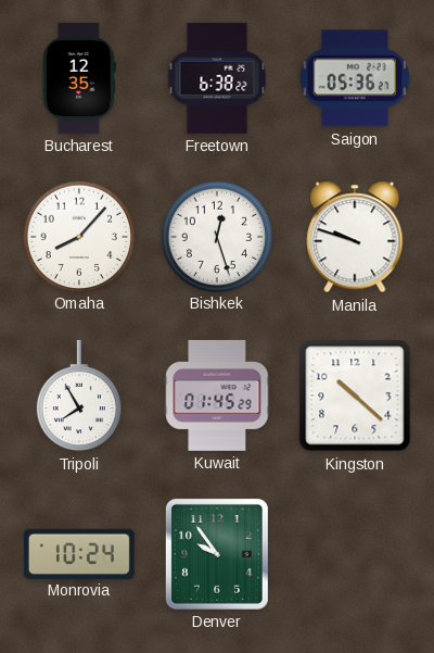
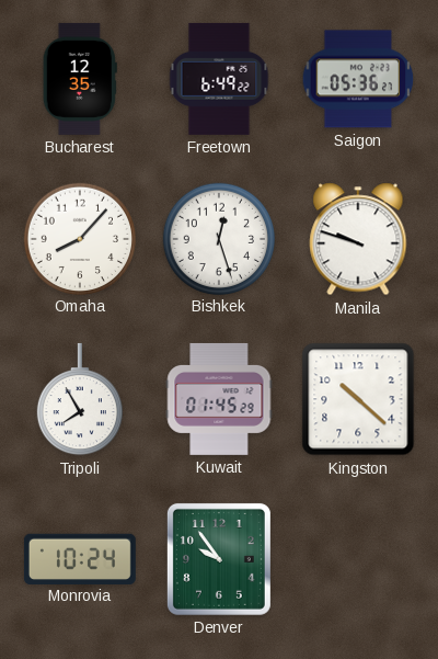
Freetown: 6:38 -> 6:49
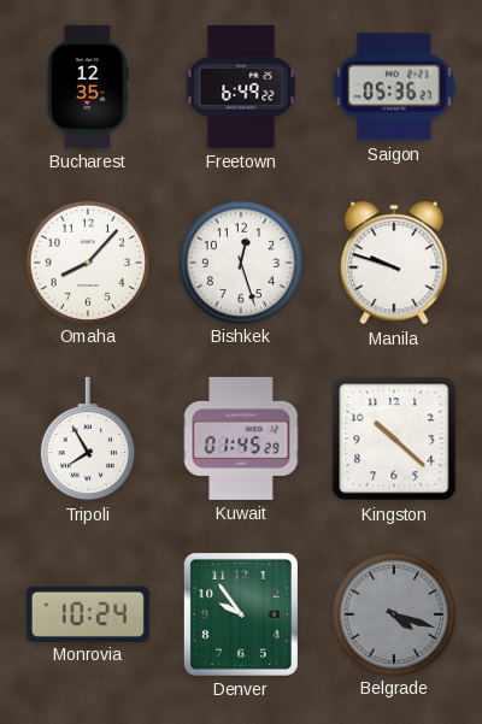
Belgrade: none -> 4:18
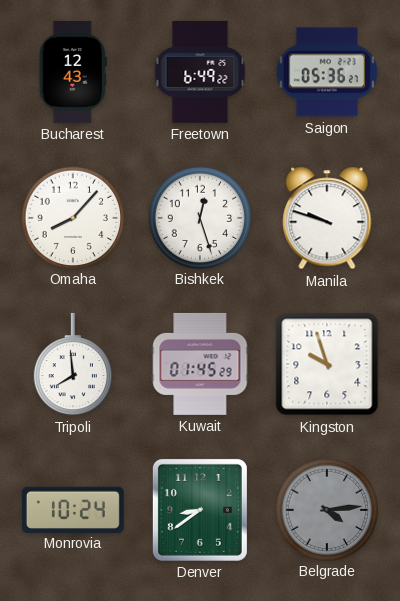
Bucharest: 12:35 -> 12:43
Tripoli: 7:55 -> 7:59
Kingston: 10:22 -> 9:57
Denver: 9:54 -> 8:39
Belgrade: 4:18 -> 4:14
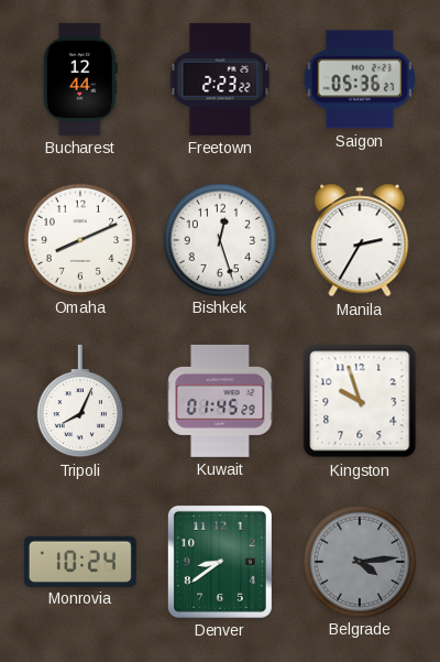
Bucharest: 12:43 -> 12:44
Freetown: 6:49 -> 2:23
Omaha: 8:07 -> 8:11
Manila: 9:48 -> 2:35
Tripoli: 7:59 -> 8:04
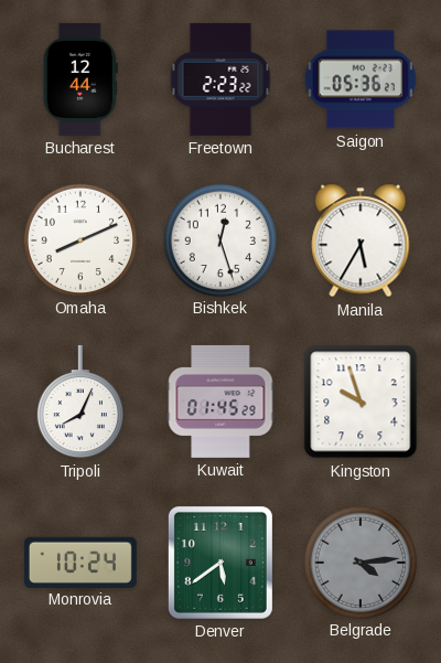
Manila: 2:35 -> 5:35
Denver: 8:39 -> 5:39
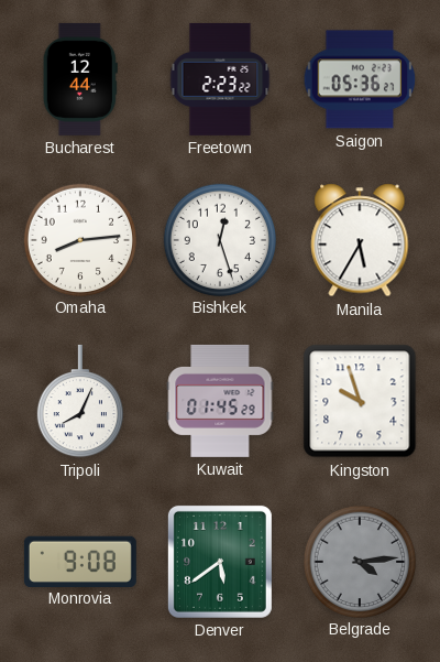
Omaha: 8:11 -> 8:14
Monrovia: 10:24 -> 9:08
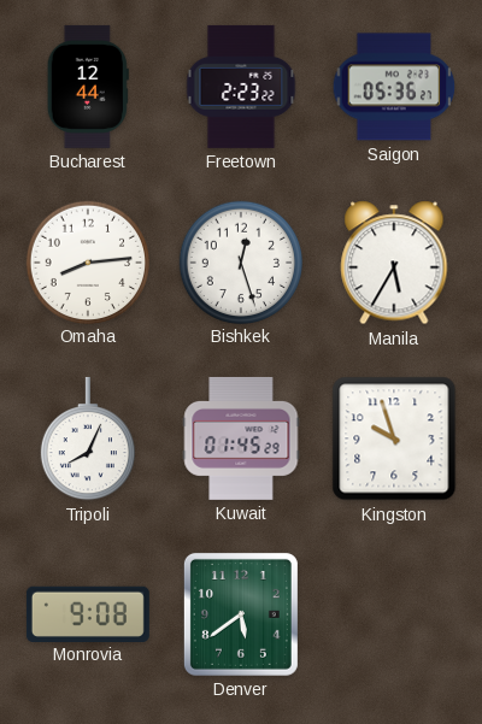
Belgrade: 4:14 -> none
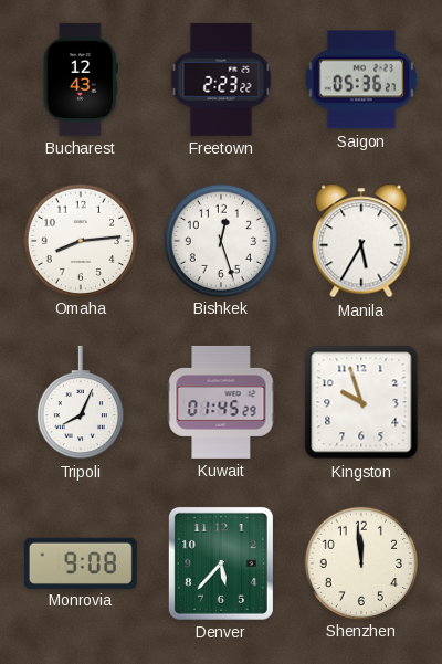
Bucharest: 12:44 -> 12:43
Denver: 5:39 -> 5:37
Shenzhen: none -> 11:59
